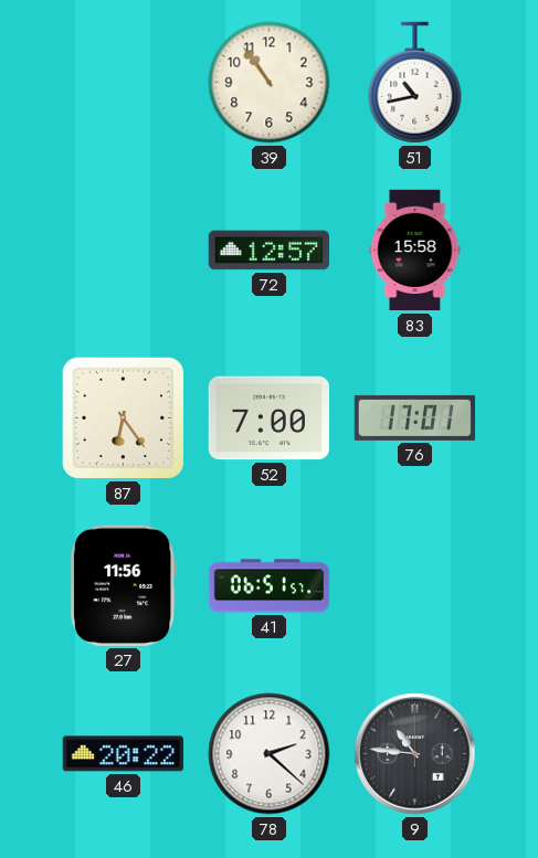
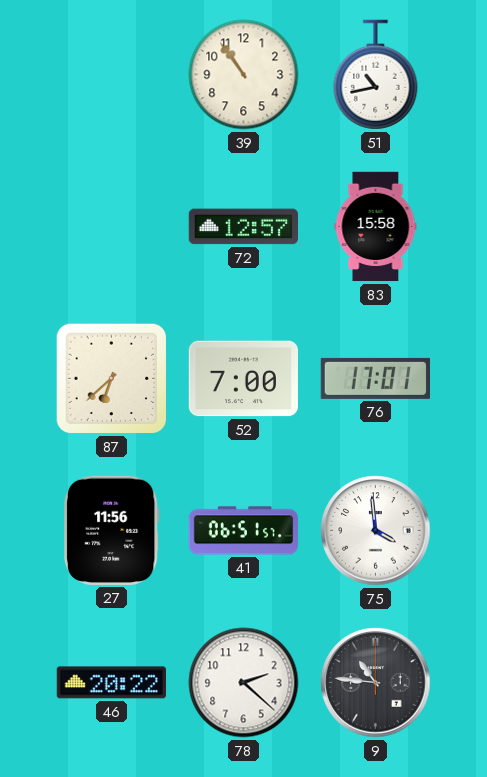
87: 6:24 -> 6:38
75: none -> 3:59
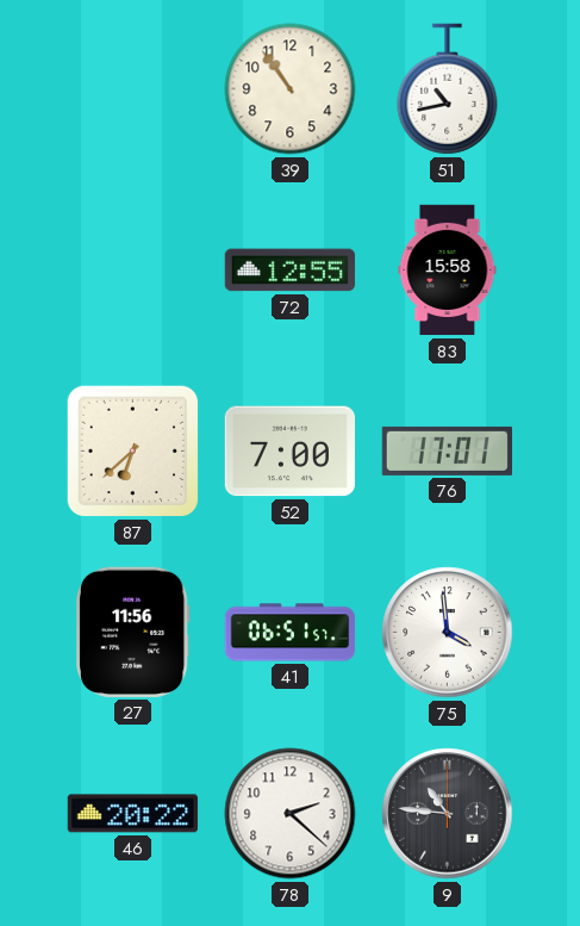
72: 12:57 -> 12:55
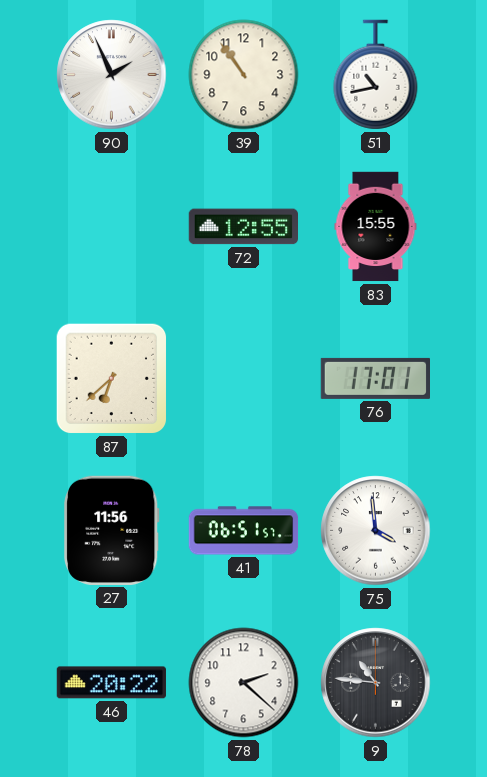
90: none -> 1:56
83: 15:58 -> 15:55
52: 7:00 -> none
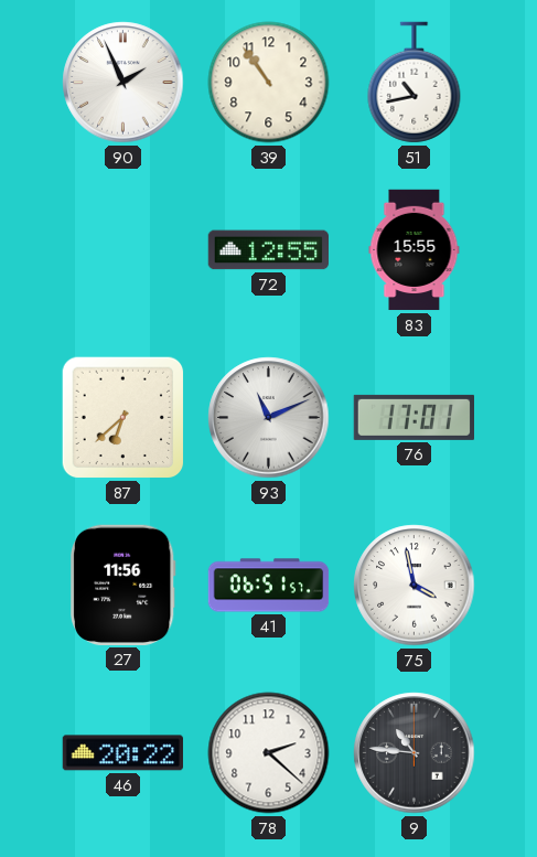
93: none -> 11:11
75: 3:59 -> 3:58
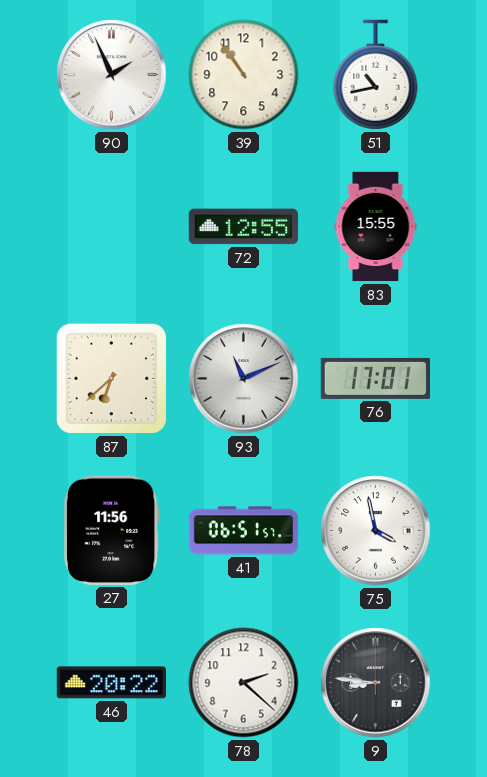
9: 10:46 -> 8:46
